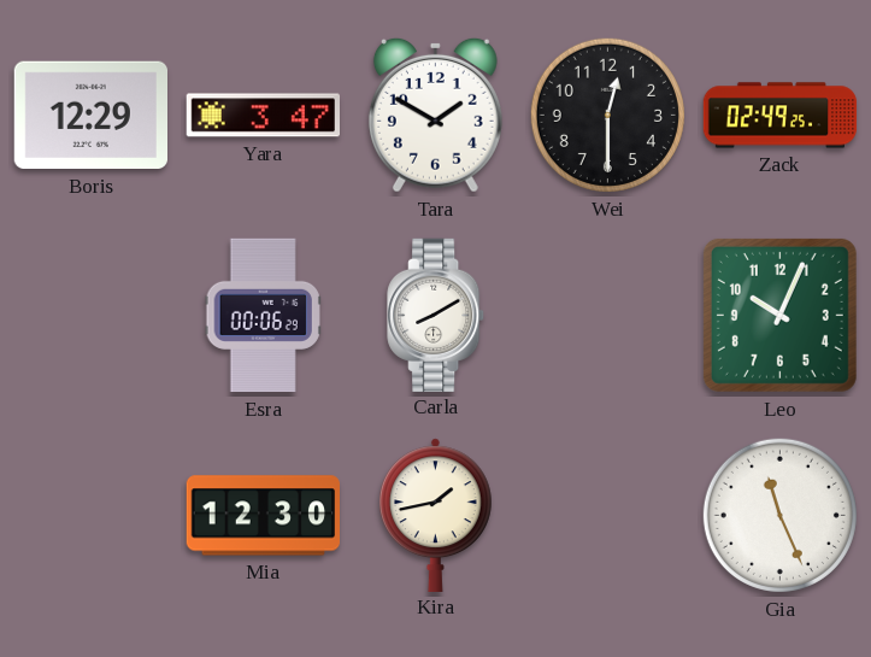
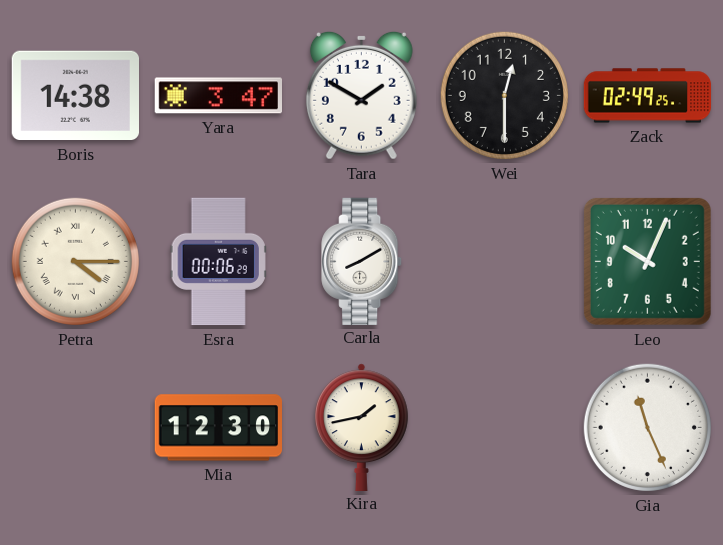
Boris: 12:29 -> 14:38
Petra: none -> 4:15
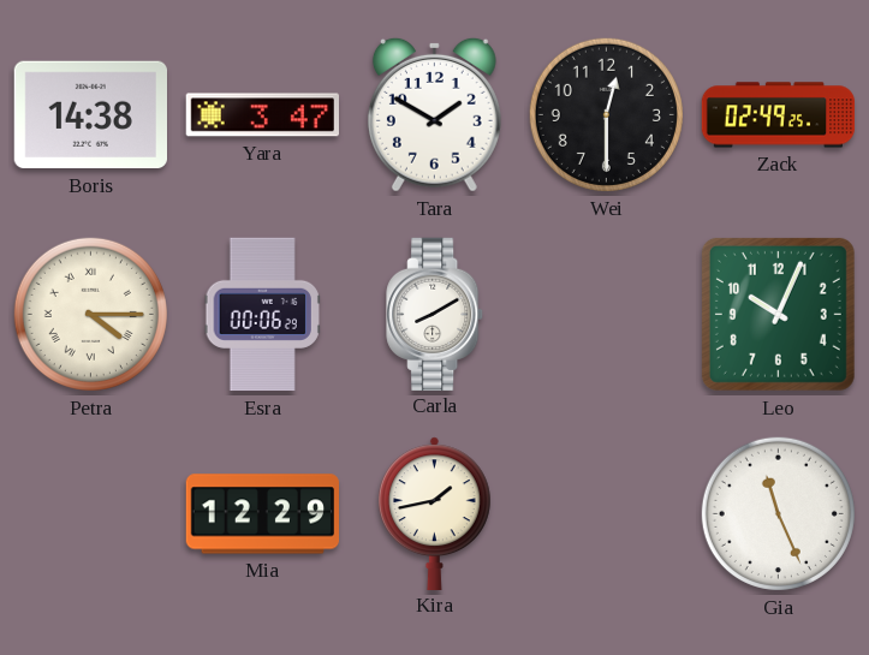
Mia: 12:30 -> 12:29
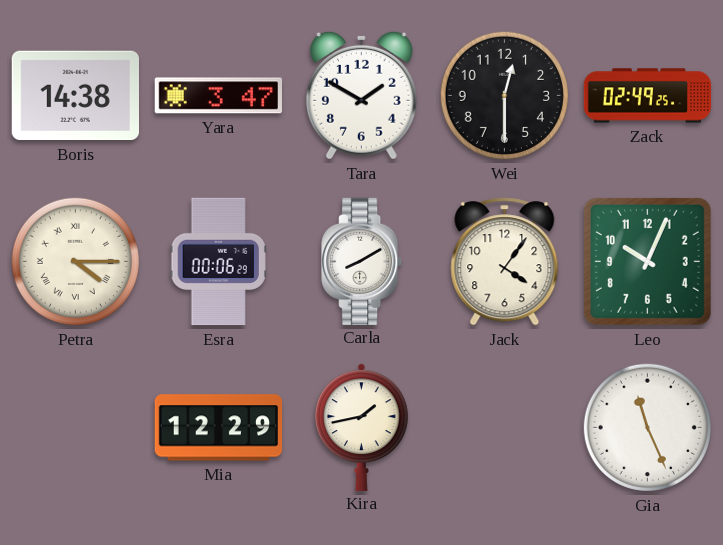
Jack: none -> 4:06
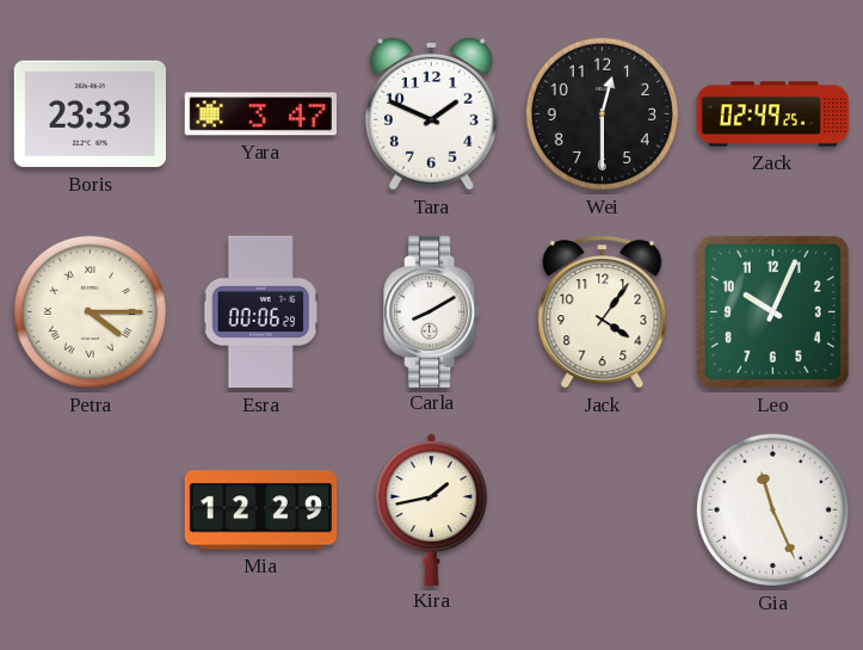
Boris: 14:38 -> 23:33
Tara: 1:50 -> 1:49
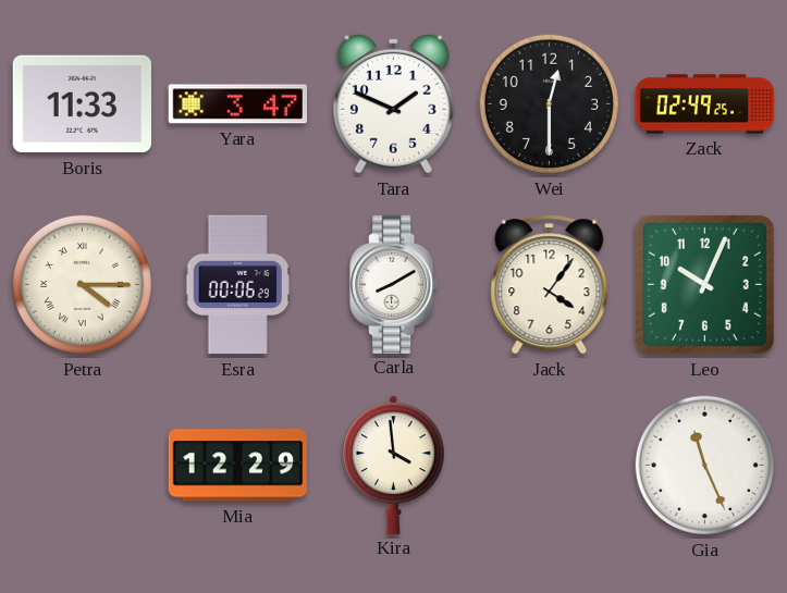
Boris: 23:33 -> 11:33
Kira: 1:43 -> 3:59
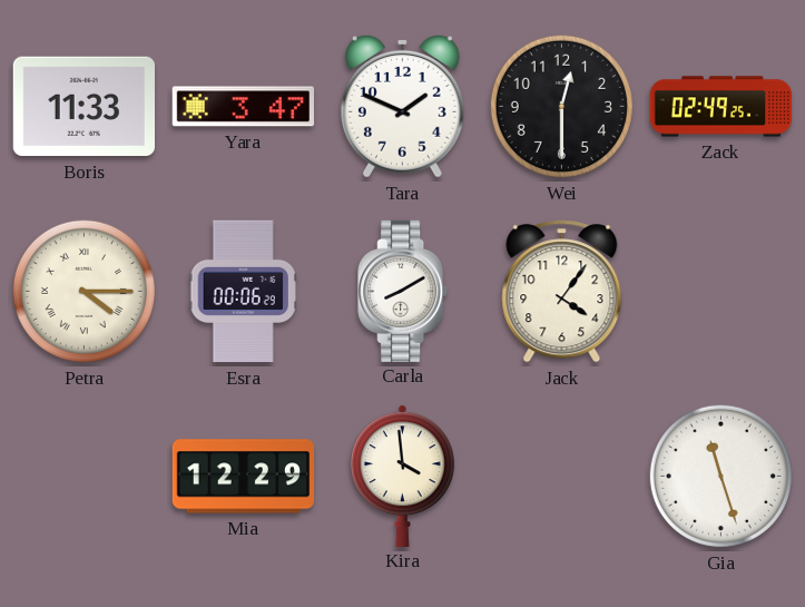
Leo: 10:04 -> none
Gia: 11:26 -> 11:27
